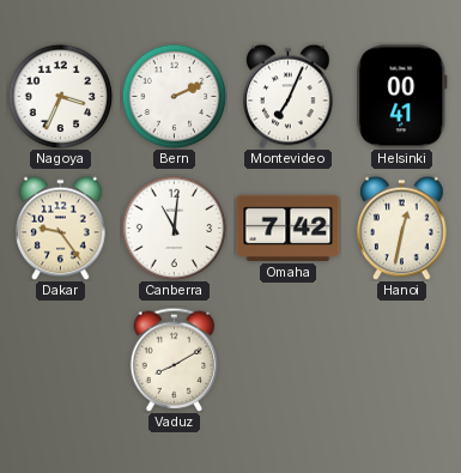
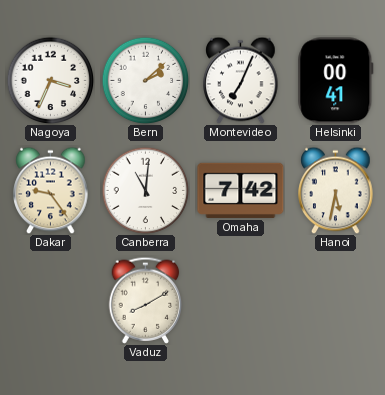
Bern: 2:11 -> 2:08
Hanoi: 12:32 -> 5:32
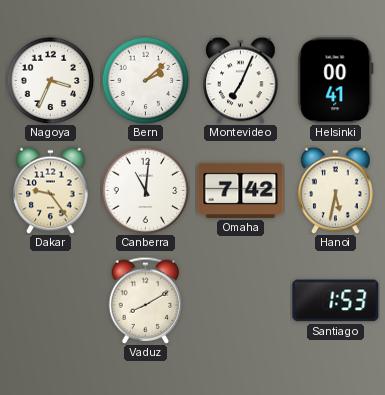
Santiago: none -> 1:53
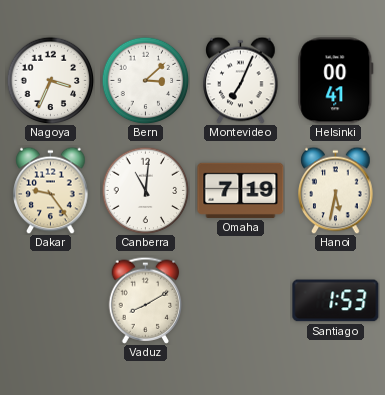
Bern: 2:08 -> 3:08
Omaha: 7:42 -> 7:19
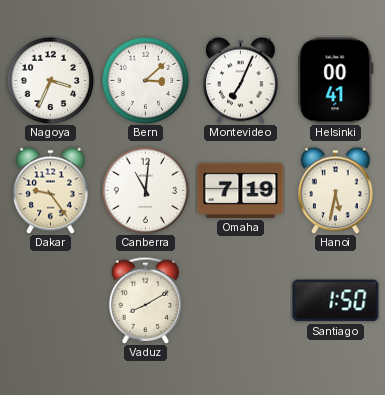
Santiago: 1:53 -> 1:50
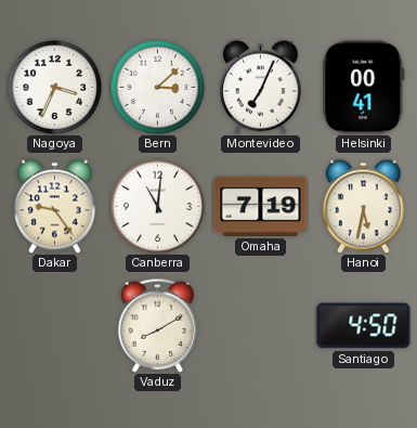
Santiago: 1:50 -> 4:50
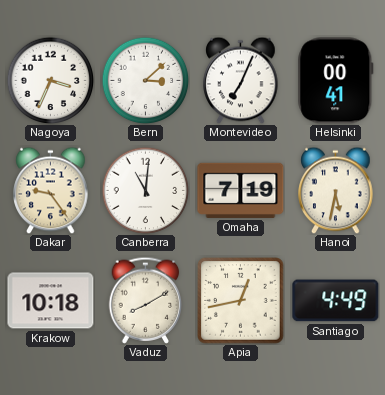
Krakow: none -> 10:18
Apia: none -> 12:43
Santiago: 4:50 -> 4:49
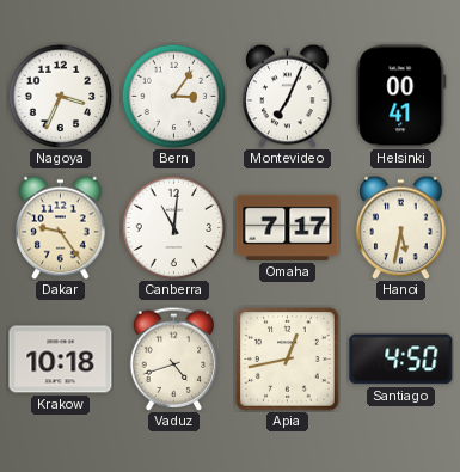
Bern: 3:08 -> 3:06
Omaha: 7:19 -> 7:17
Vaduz: 8:10 -> 4:42
Santiago: 4:49 -> 4:50
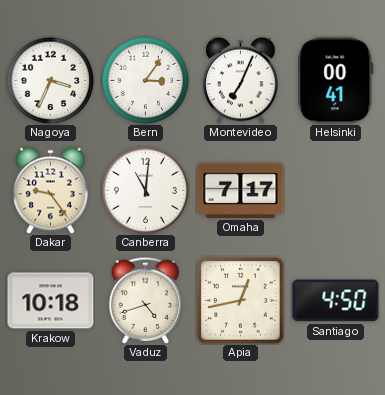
Hanoi: 5:32 -> none
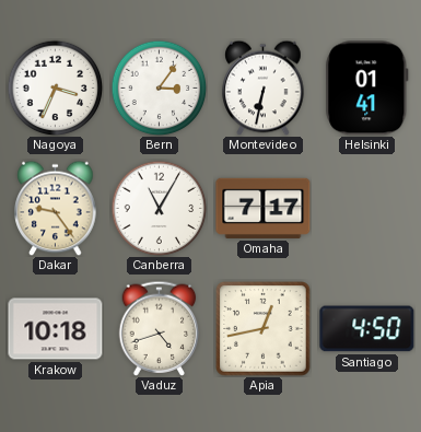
Montevideo: 7:04 -> 6:32
Helsinki: 00:41 -> 01:41
Canberra: 11:01 -> 11:05
